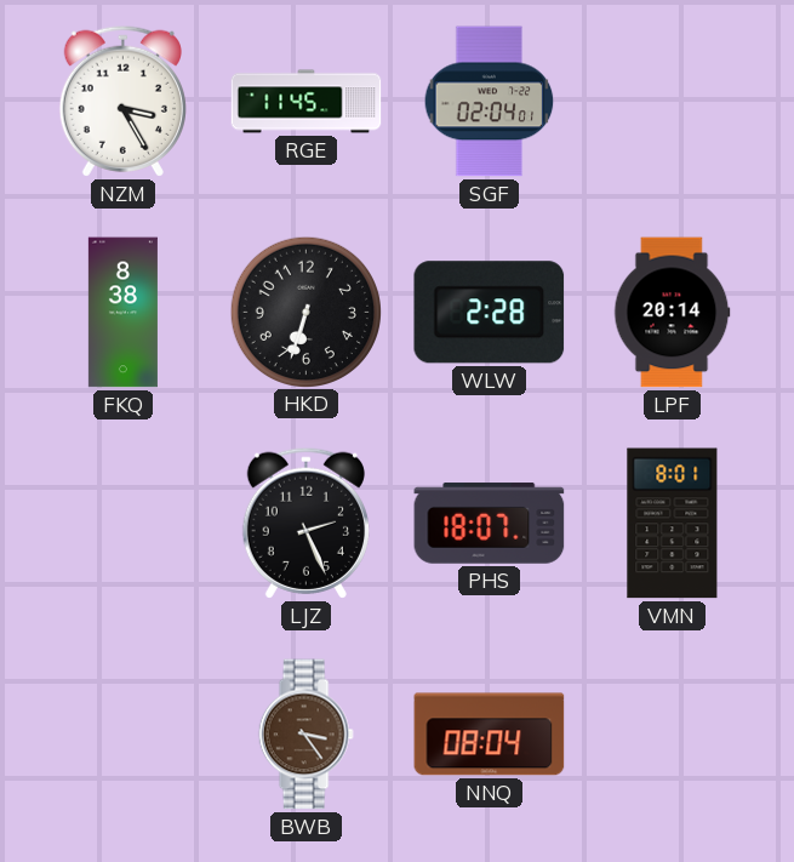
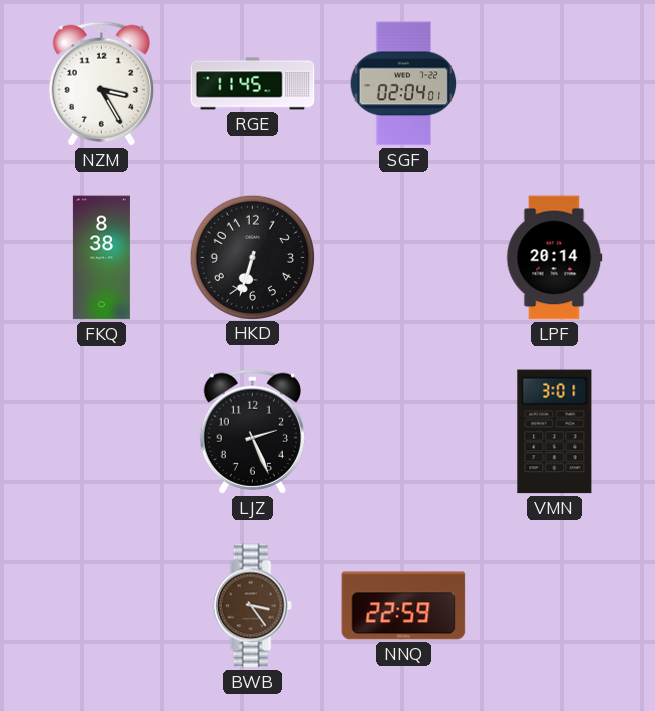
WLW: 2:28 -> none
PHS: 18:07 -> none
VMN: 8:01 -> 3:01
NNQ: 08:04 -> 22:59
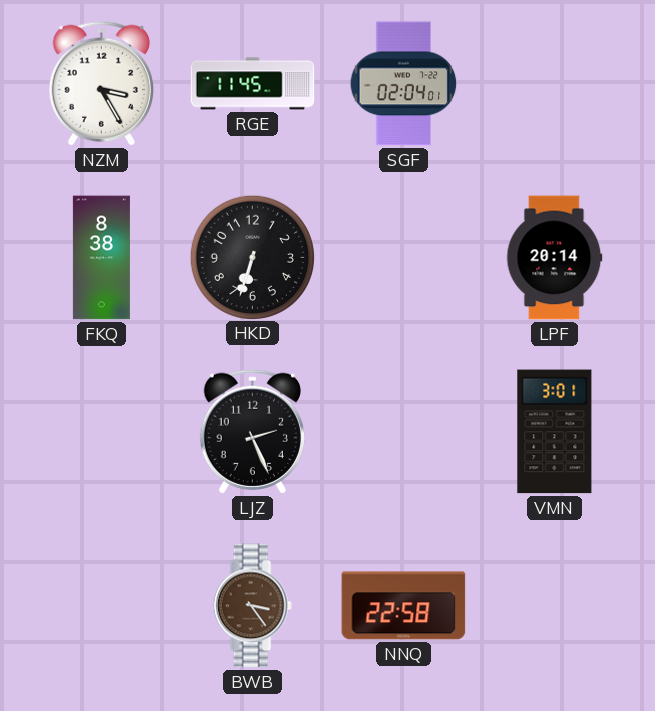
NNQ: 22:59 -> 22:58
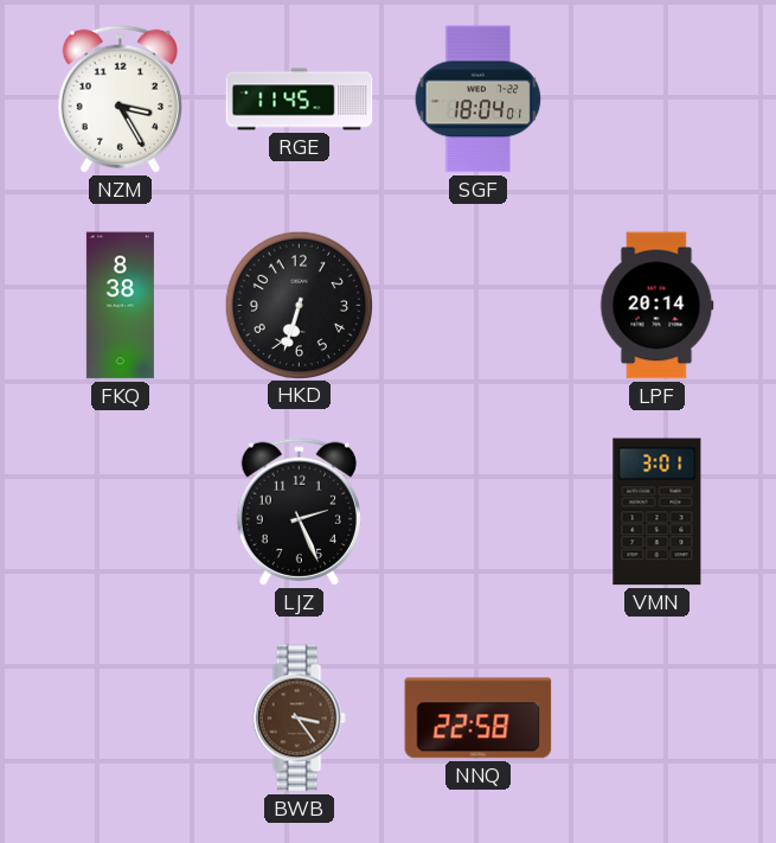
SGF: 02:04 -> 18:04
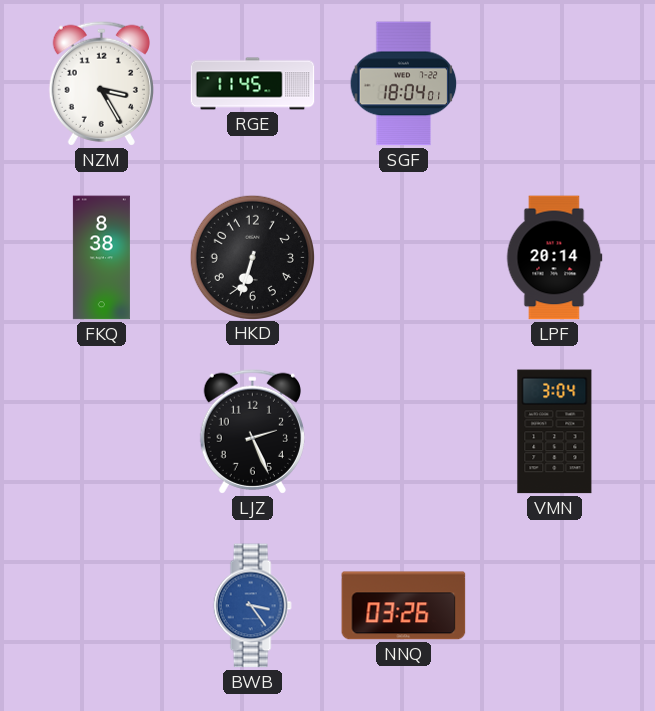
VMN: 3:01 -> 3:04
BWB dial: brown -> blue
NNQ: 22:58 -> 03:26
